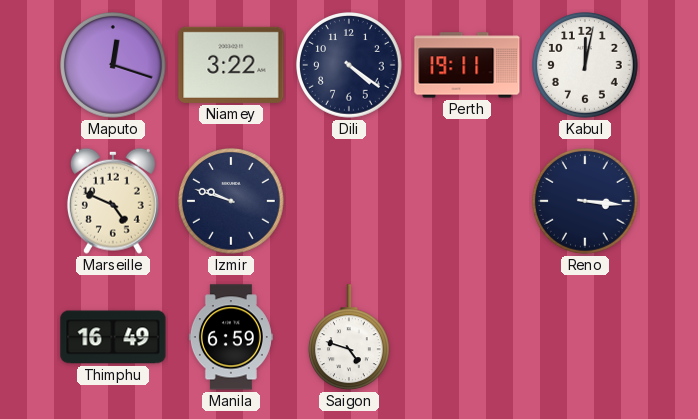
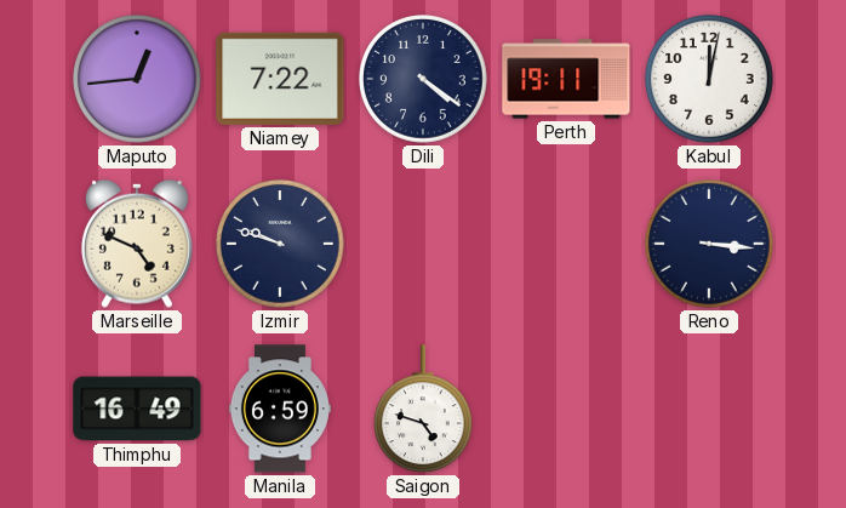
Maputo: 12:18 -> 12:44
Niamey: 3:22 -> 7:22
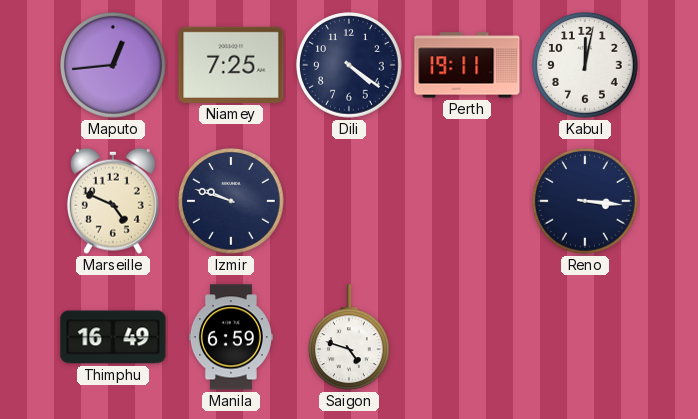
Niamey: 7:22 -> 7:25
